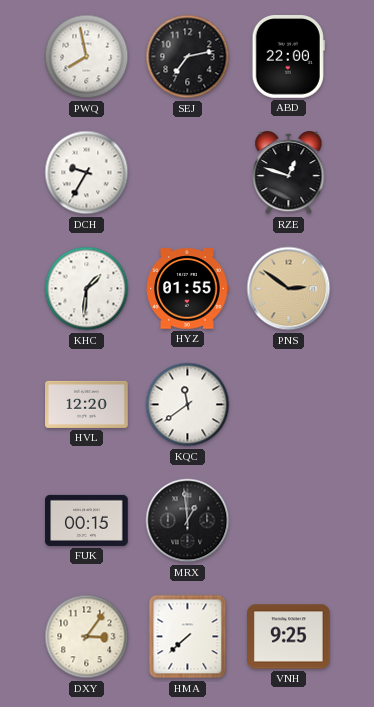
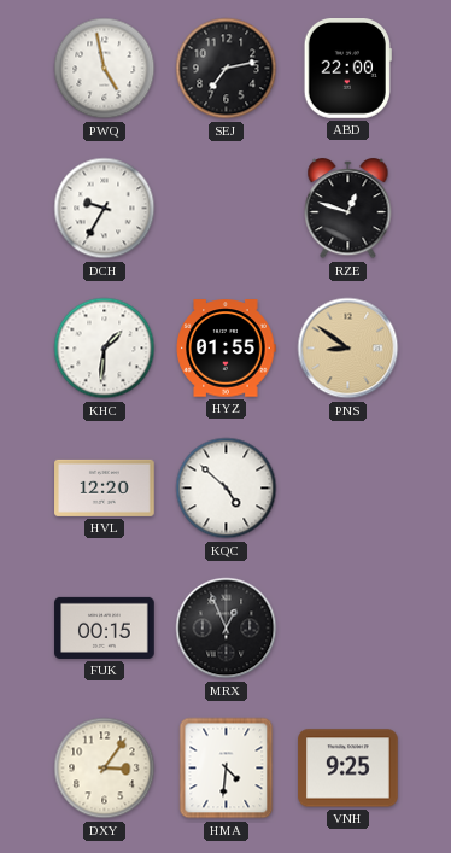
PWQ: 7:58 -> 4:58
PNS: 2:51 -> 8:51
KQC: 11:39 -> 4:52
MRX: 12:59 -> 12:56
HMA: 7:38 -> 4:31
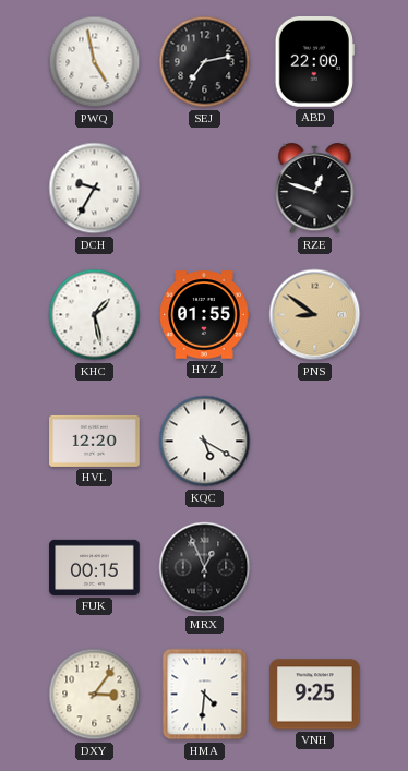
KHC: 1:31 -> 1:28
KQC: 4:52 -> 5:20
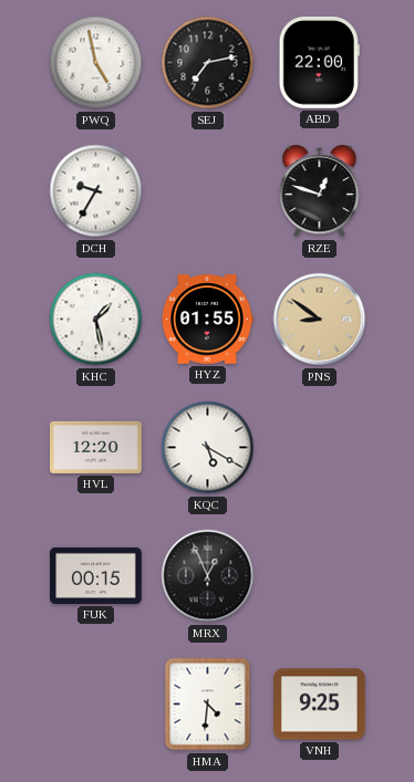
DXY: 3:06 -> none
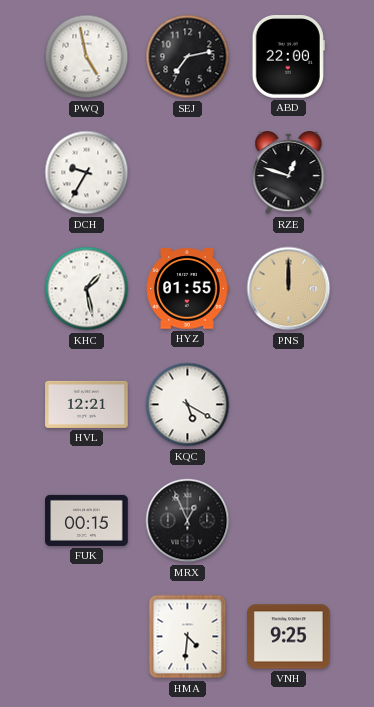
PNS: 8:51 -> 12:00
HVL: 12:20 -> 12:21
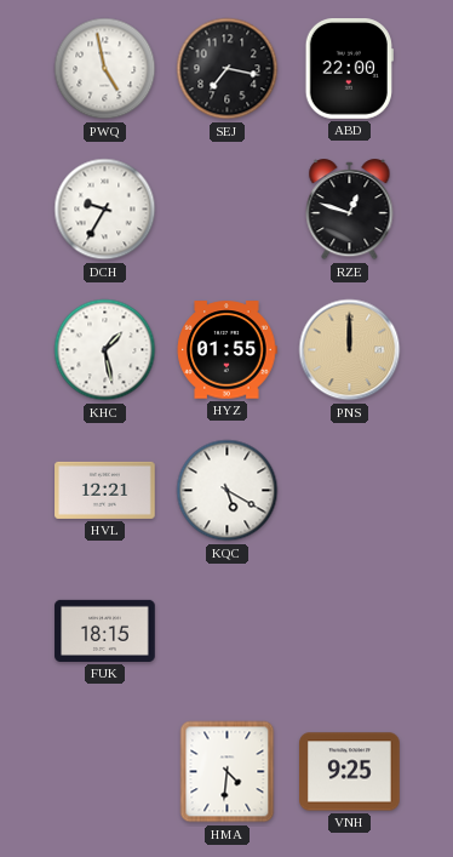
SEJ: 7:13 -> 7:17
FUK: 00:15 -> 18:15
MRX: 12:56 -> none
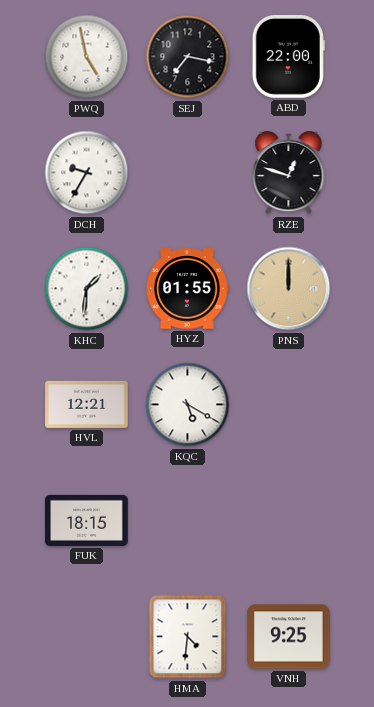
KHC: 1:28 -> 1:31
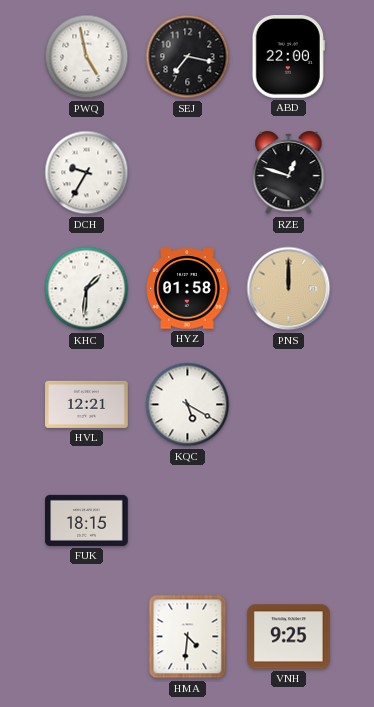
HYZ: 01:55 -> 01:58
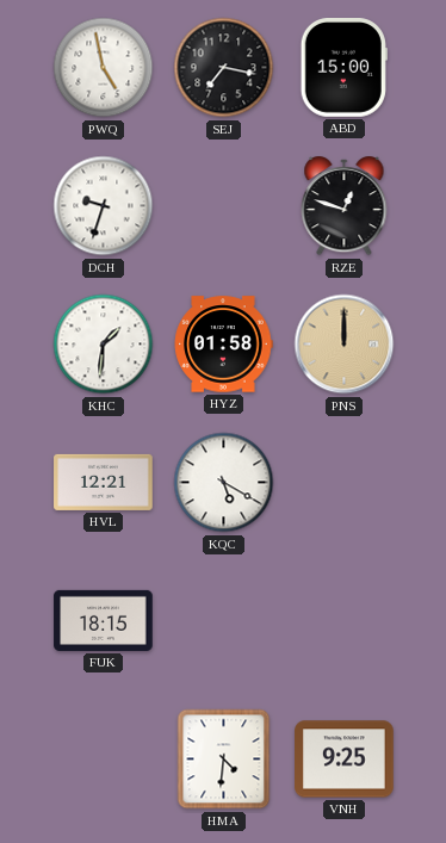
ABD: 22:00 -> 15:00
DCH: 9:35 -> 9:33
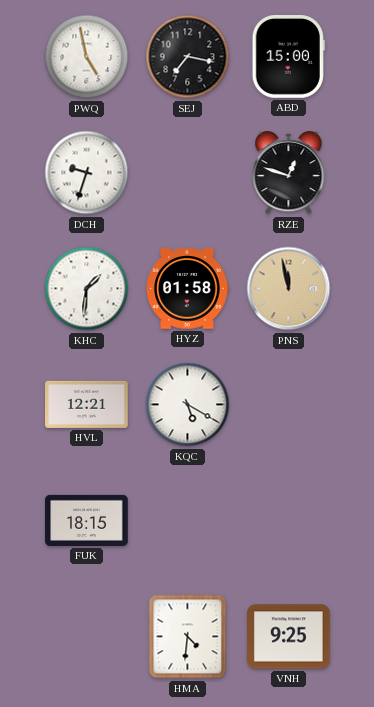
PNS: 12:00 -> 11:58
